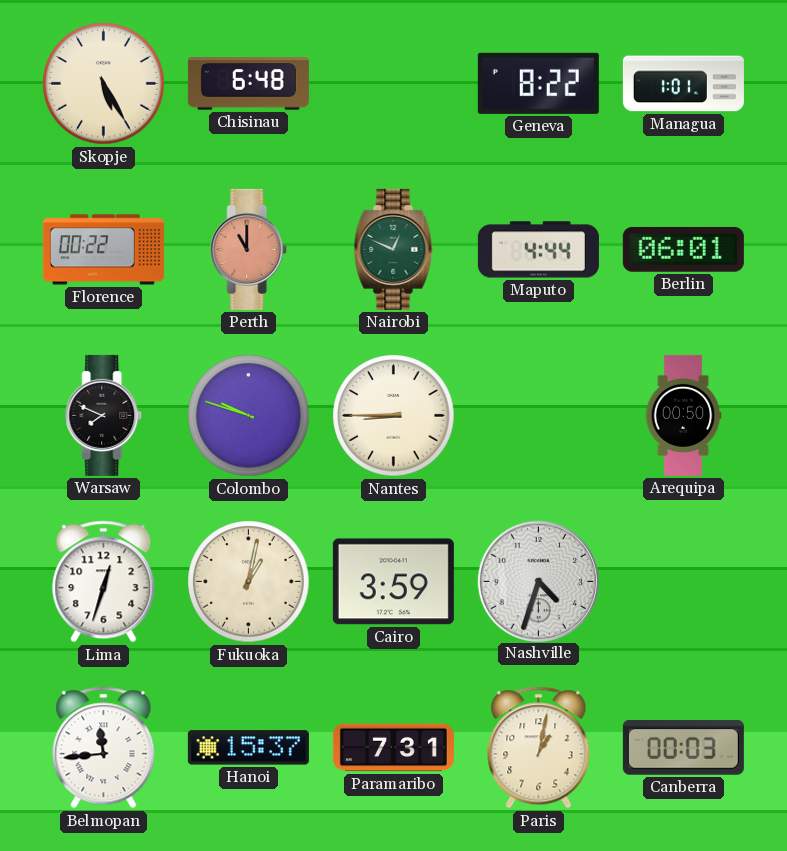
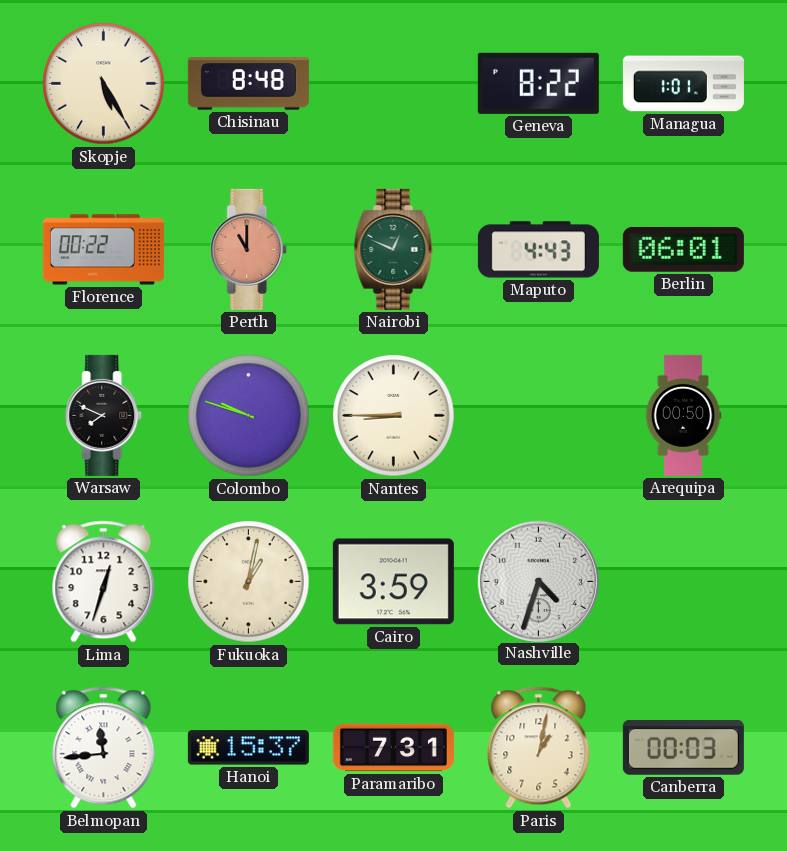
Chisinau: 6:48 -> 8:48
Maputo: 4:44 -> 4:43
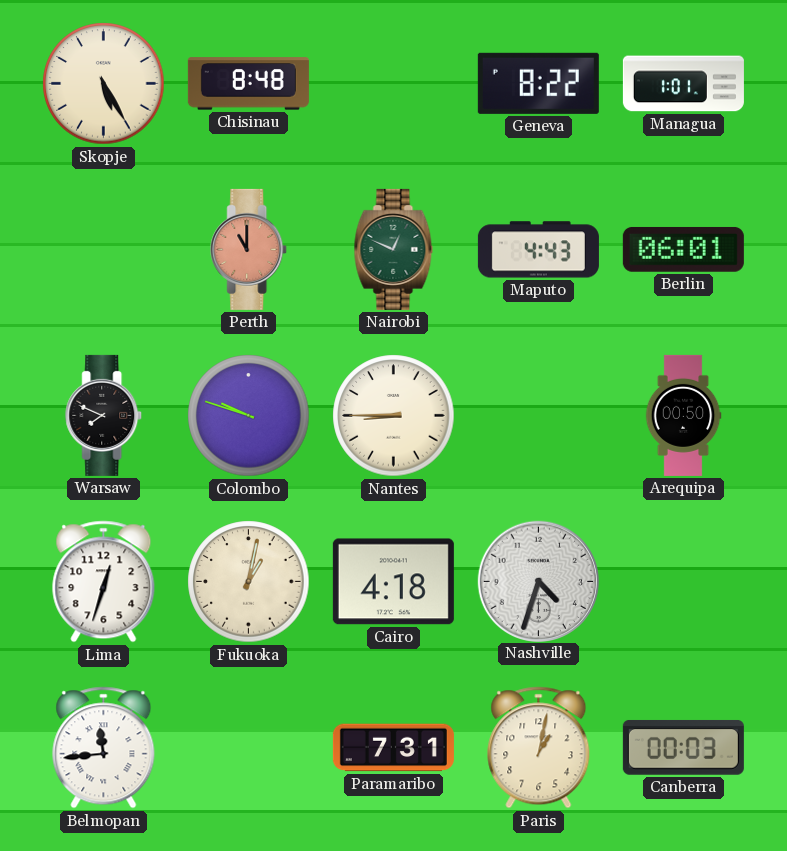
Florence: 00:22 -> none
Cairo: 3:59 -> 4:18
Hanoi: 15:37 -> none
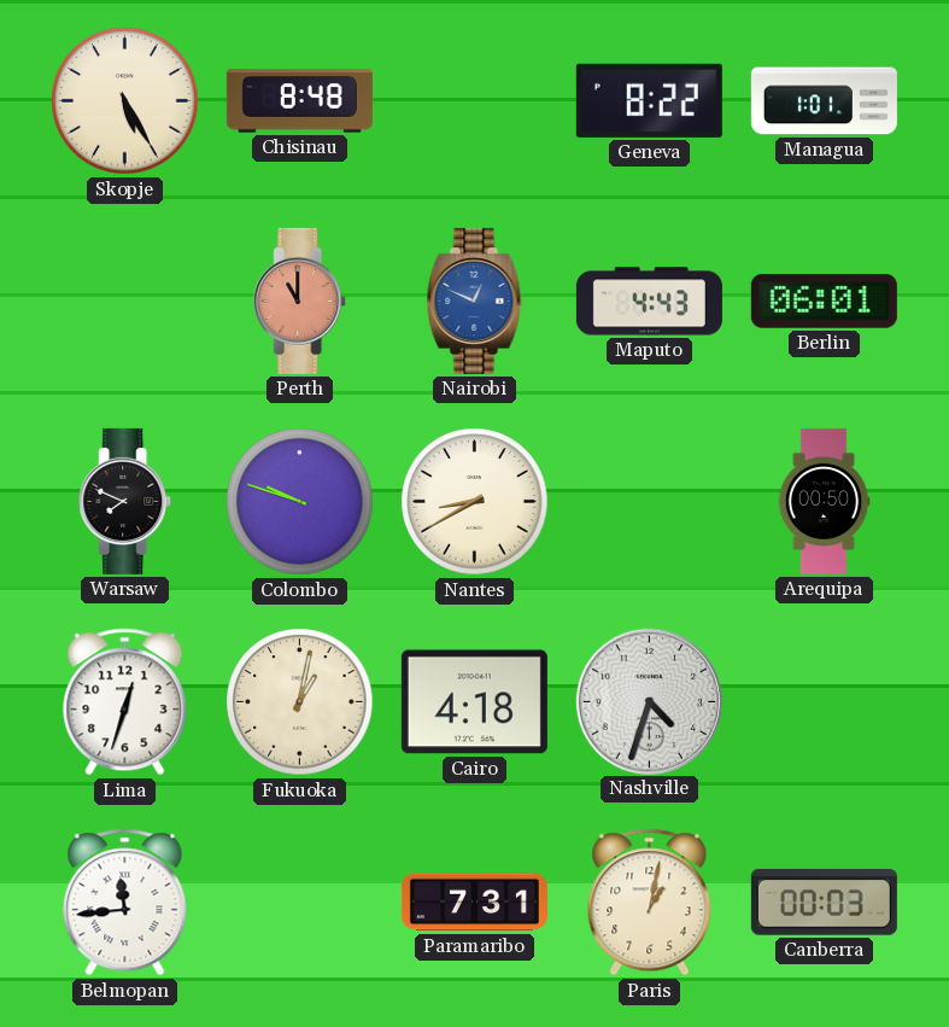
Nairobi dial: green -> blue
Nantes: 8:45 -> 8:40
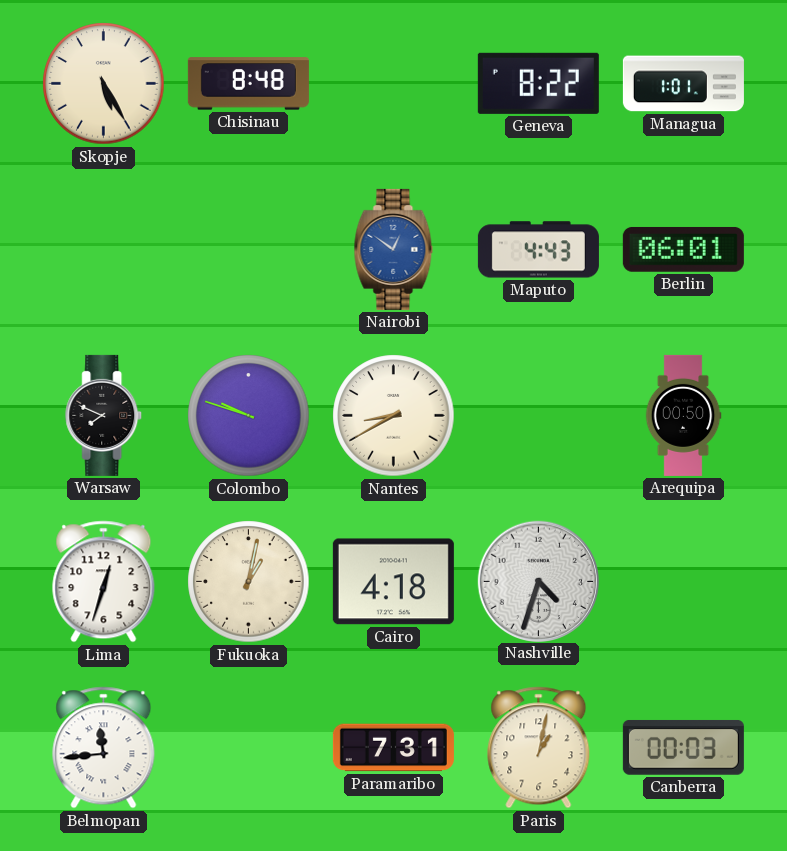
Perth: 11:00 -> none
Nairobi: 12:49 -> 12:51
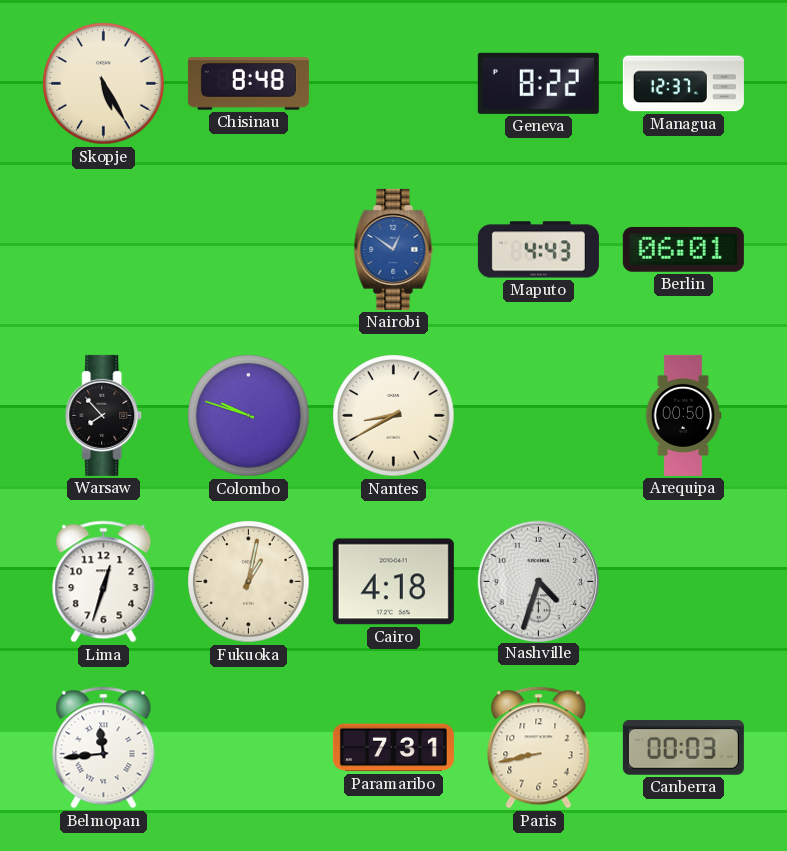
Managua: 1:01 -> 12:37
Warsaw: 7:49 -> 7:53
Paris: 1:02 -> 8:43
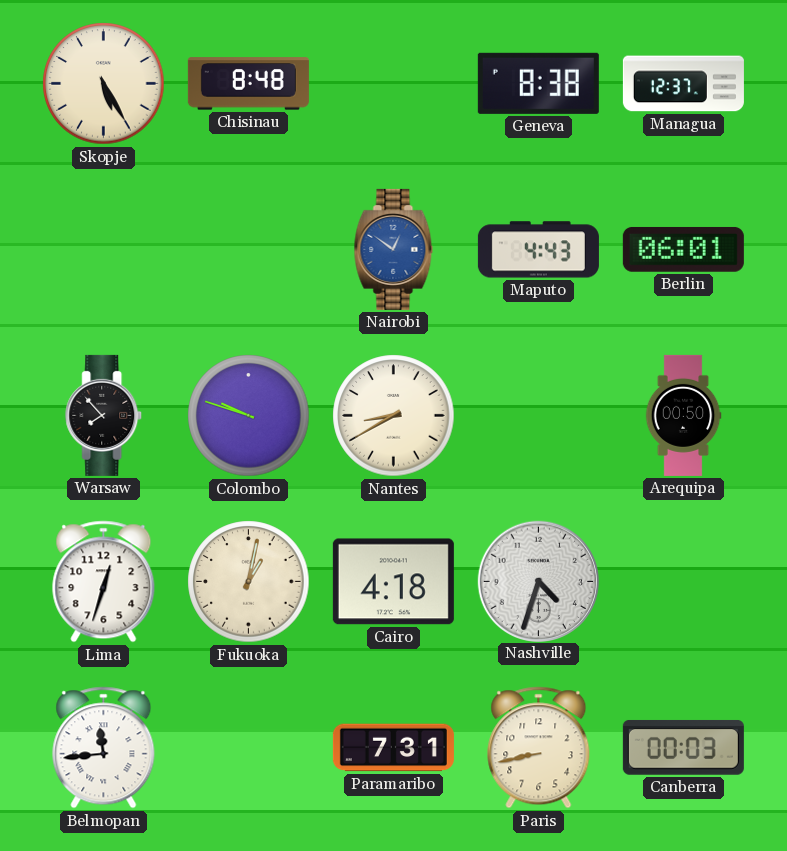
Geneva: 8:22 -> 8:38
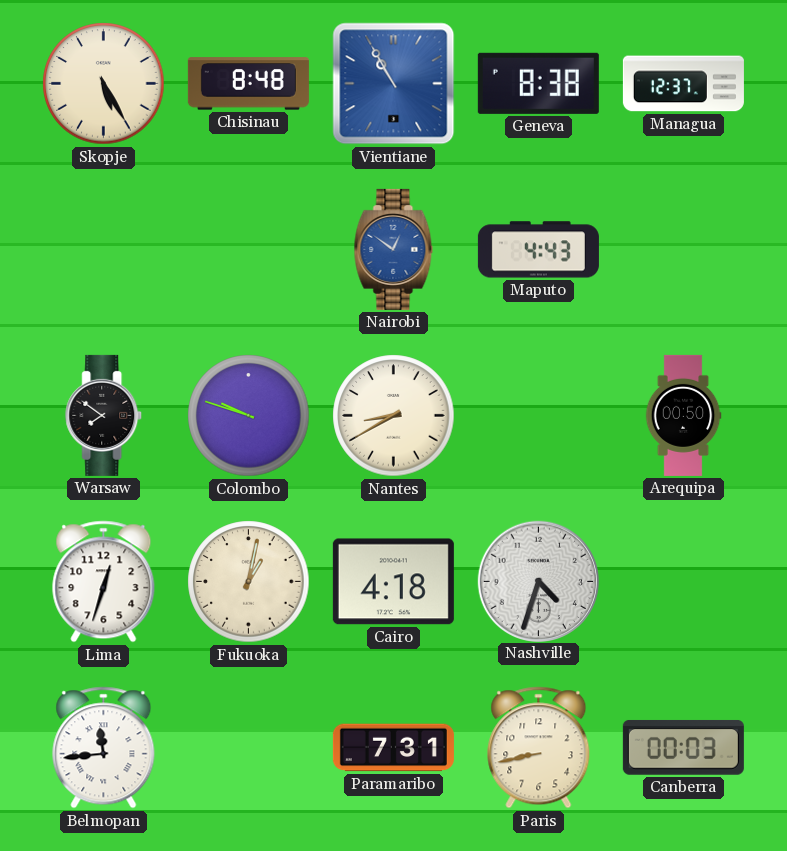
Vientiane: none -> 10:55
Berlin: 06:01 -> none
Warsaw: 7:53 -> 7:51
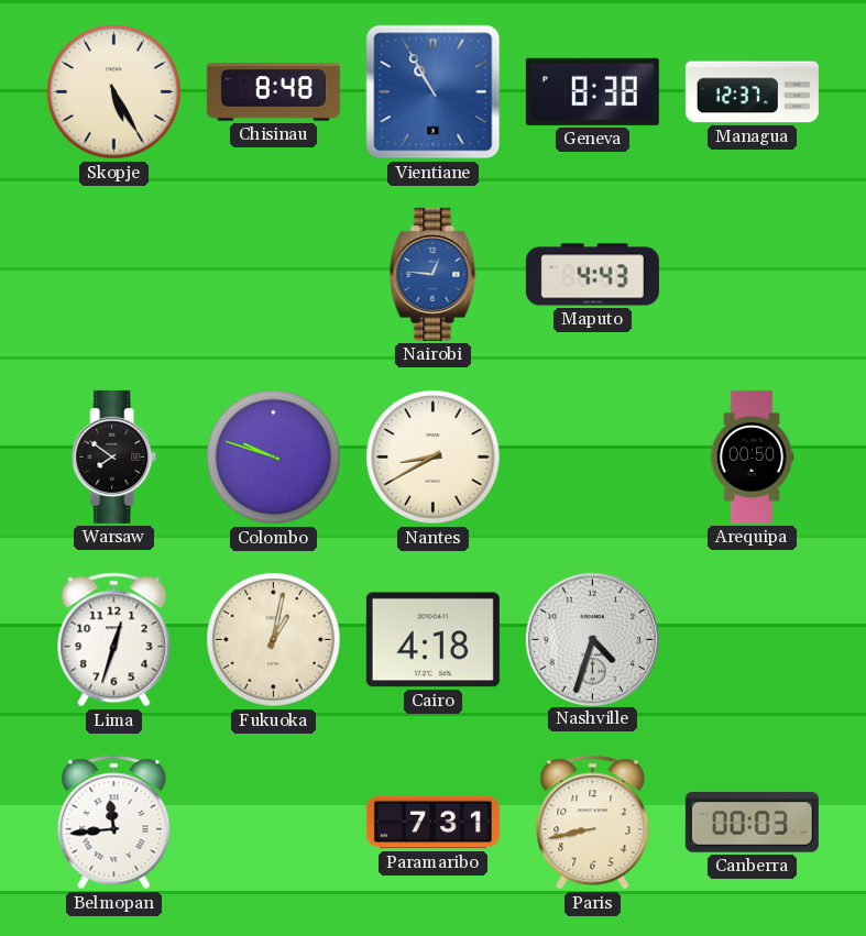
Nairobi: 12:51 -> 12:46
